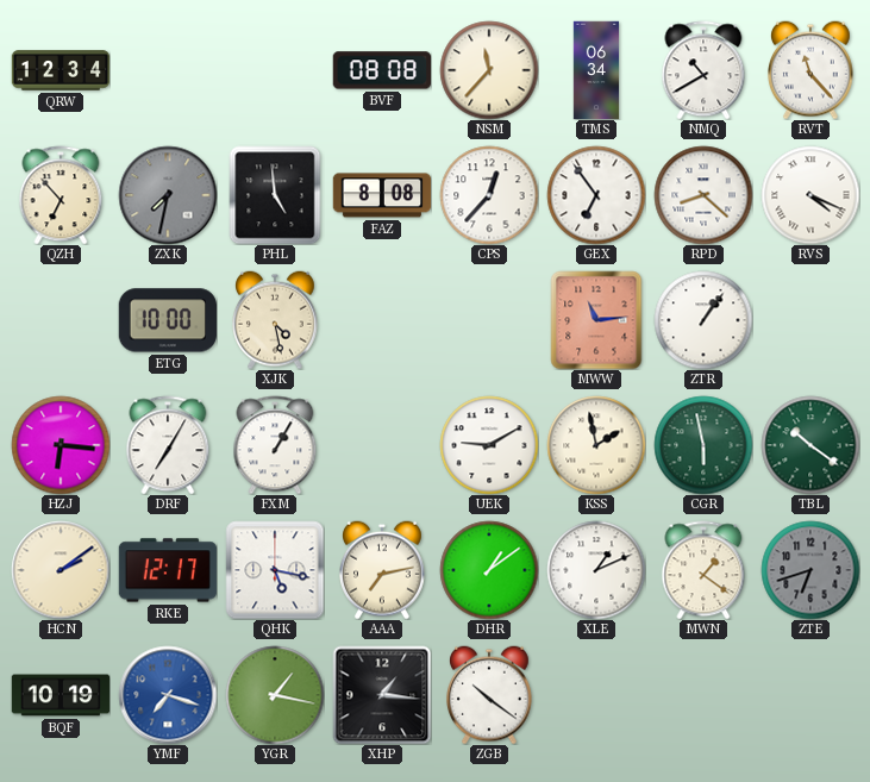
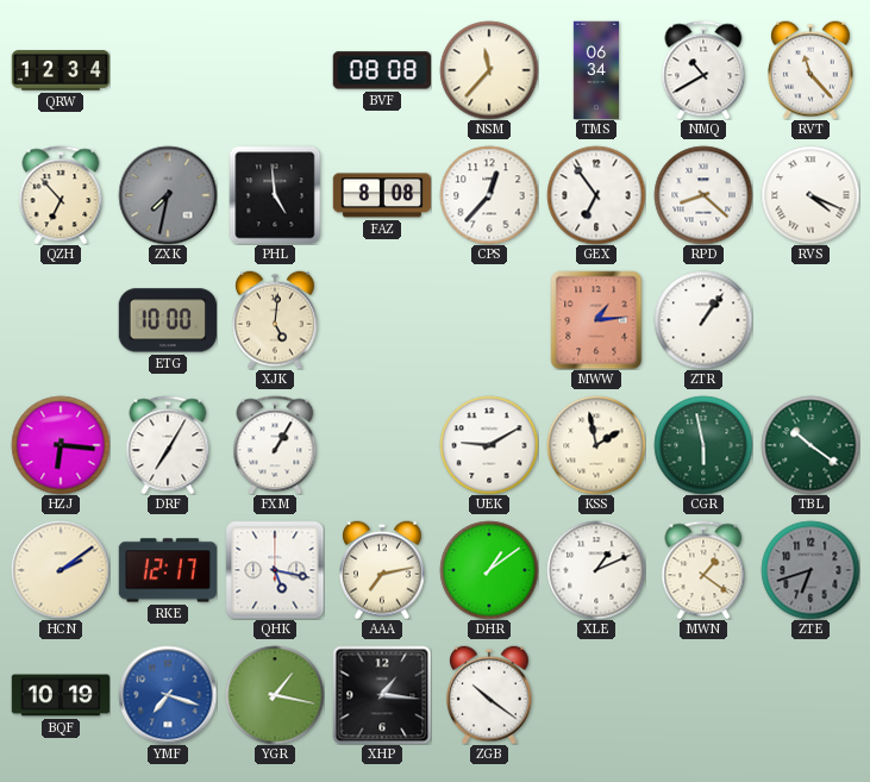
XJK: 4:28 -> 5:01
MWW: 11:14 -> 1:14
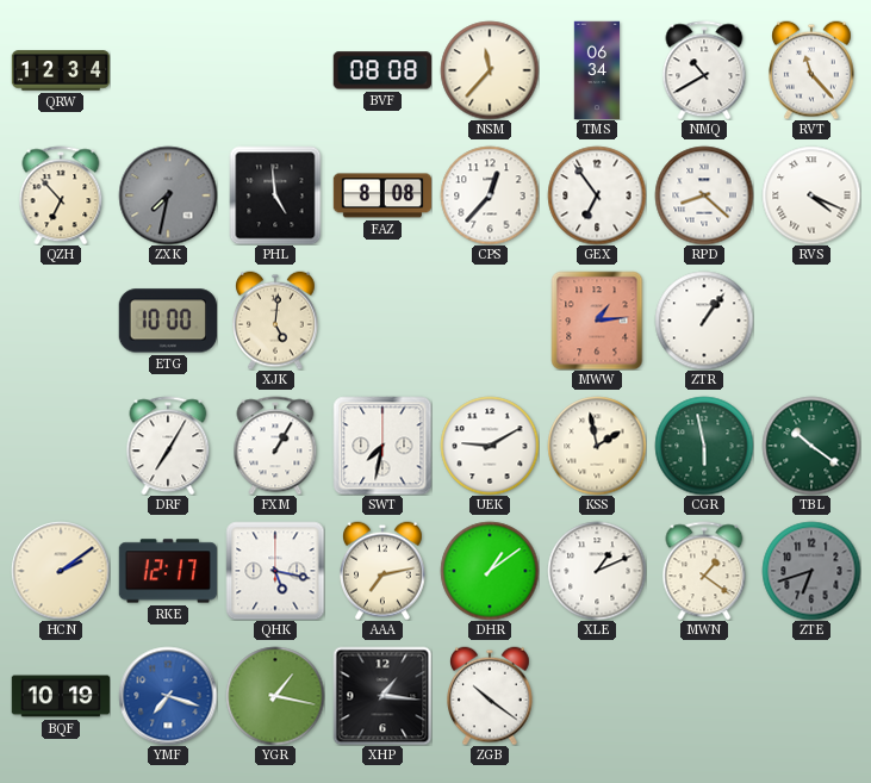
HZJ: 6:16 -> none
SWT: none -> 7:32
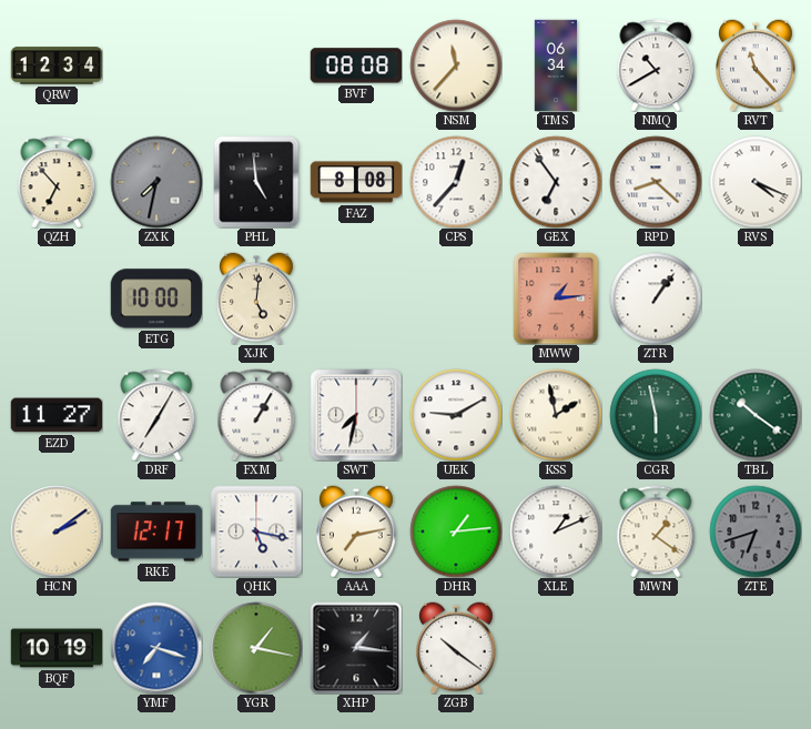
EZD: none -> 11:27
DHR: 1:09 -> 1:14
